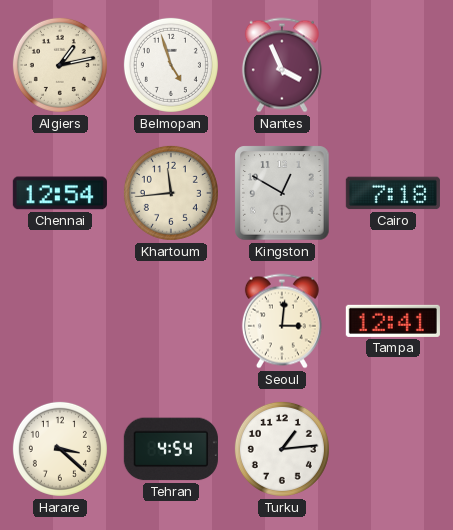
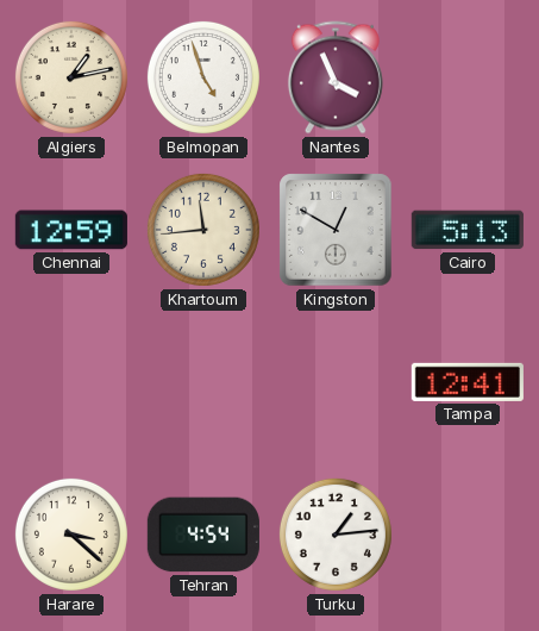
Chennai: 12:54 -> 12:59
Cairo: 7:18 -> 5:13
Seoul: 3:01 -> none
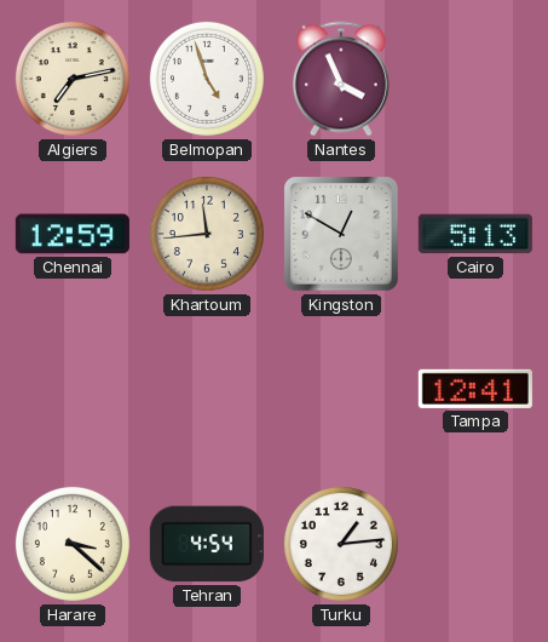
Algiers: 1:13 -> 7:13
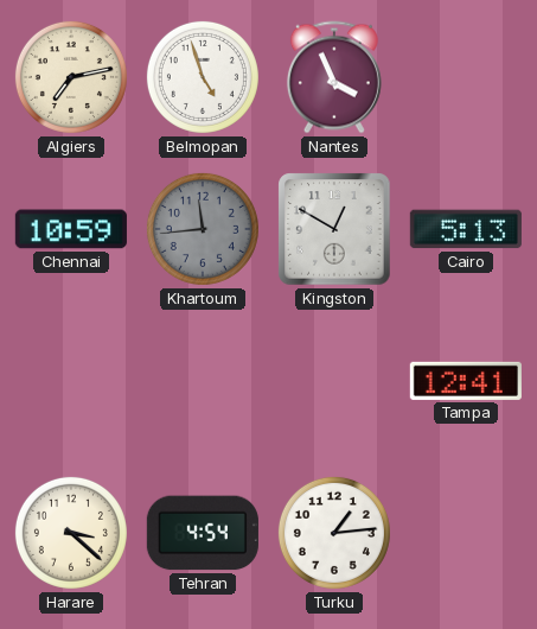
Chennai: 12:59 -> 10:59
Khartoum dial: cream -> grey
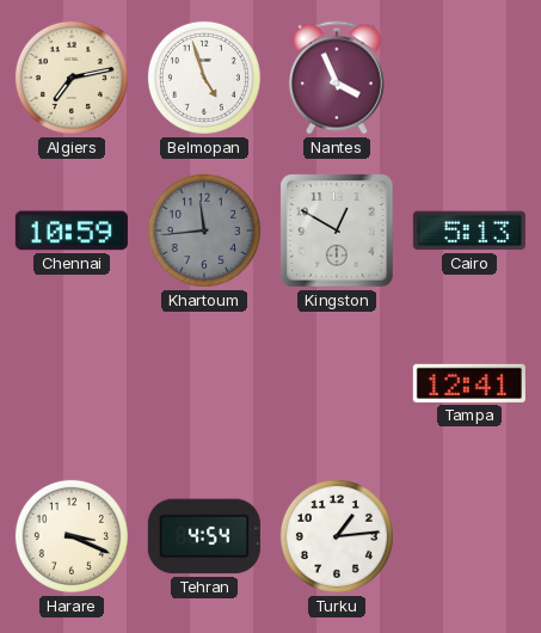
Harare: 3:22 -> 3:19
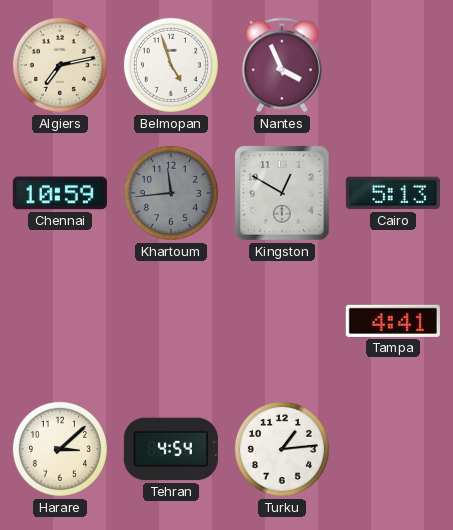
Tampa: 12:41 -> 4:41
Harare: 3:19 -> 3:08
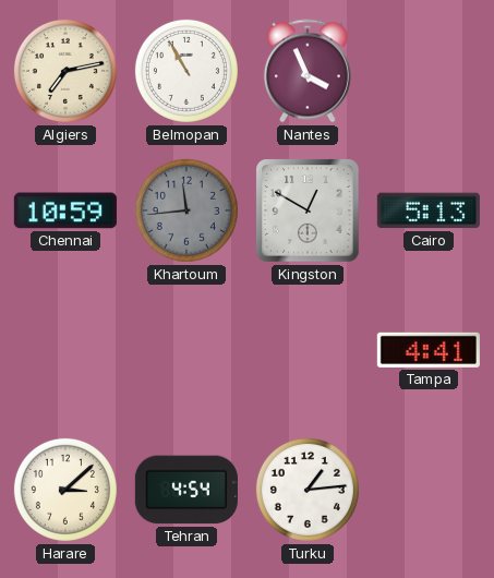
Belmopan: 4:57 -> 10:55
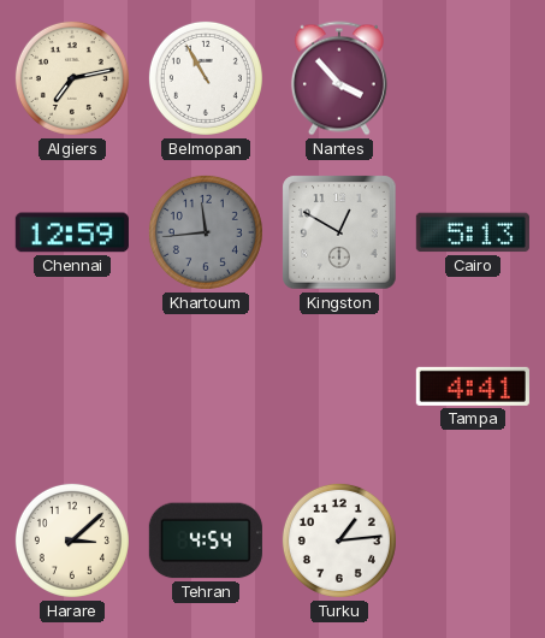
Nantes: 3:56 -> 3:53
Chennai: 10:59 -> 12:59
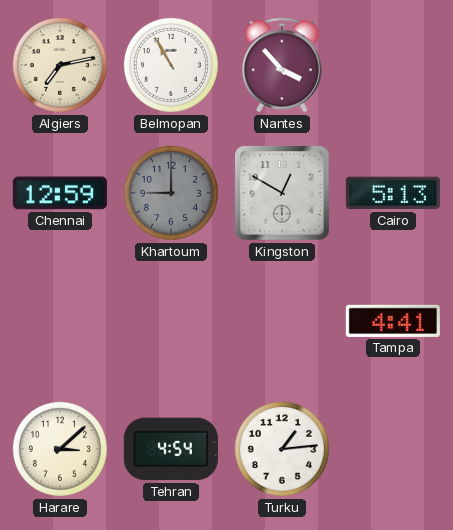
Khartoum: 11:44 -> 9:00
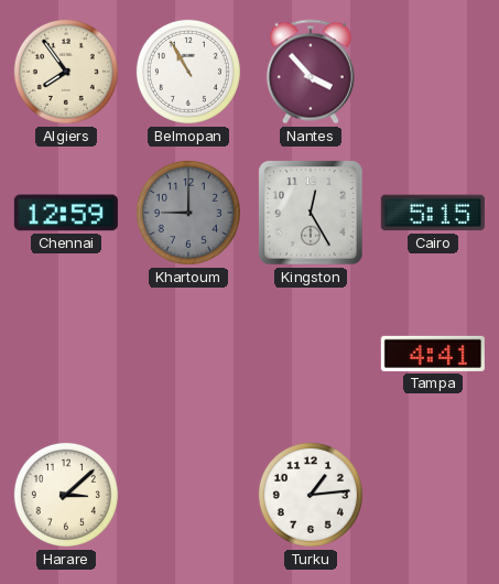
Algiers: 7:13 -> 7:54
Kingston: 12:50 -> 12:25
Cairo: 5:13 -> 5:15
Tehran: 4:54 -> none
